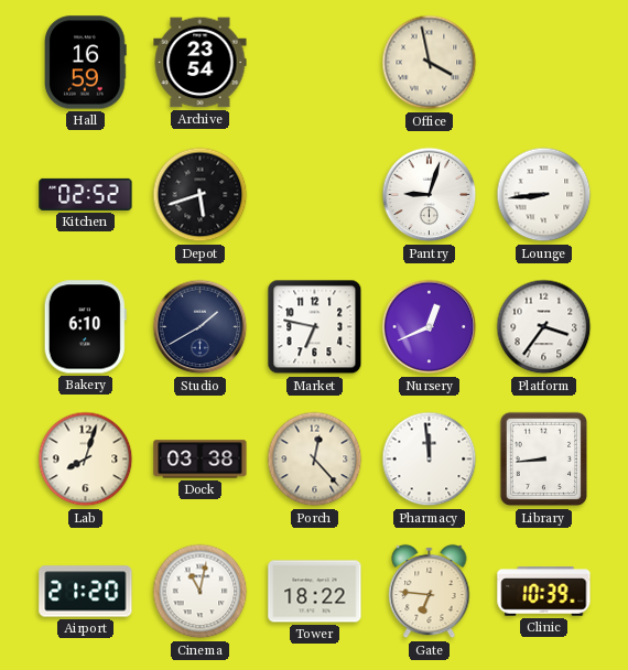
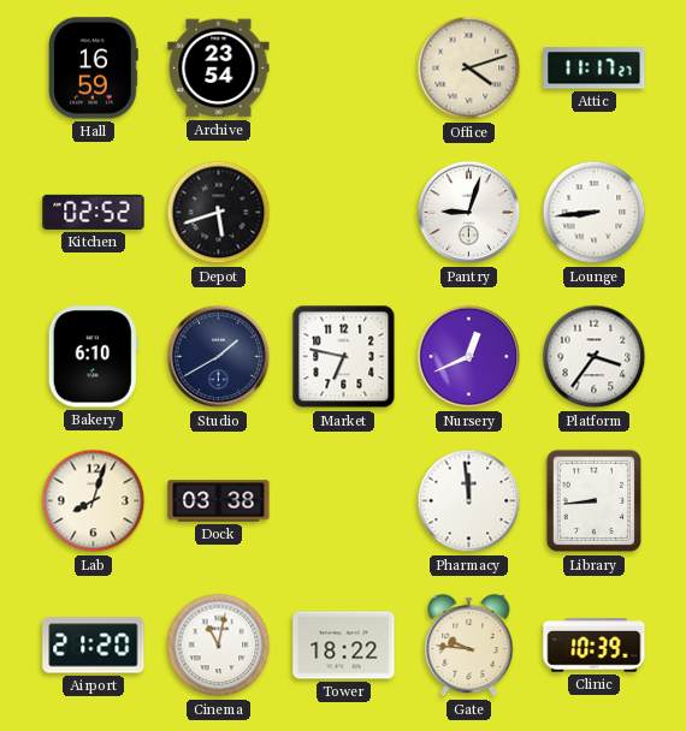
Office: 3:58 -> 4:12
Attic: none -> 11:17
Porch: 12:23 -> none
Gate: 6:46 -> 9:46
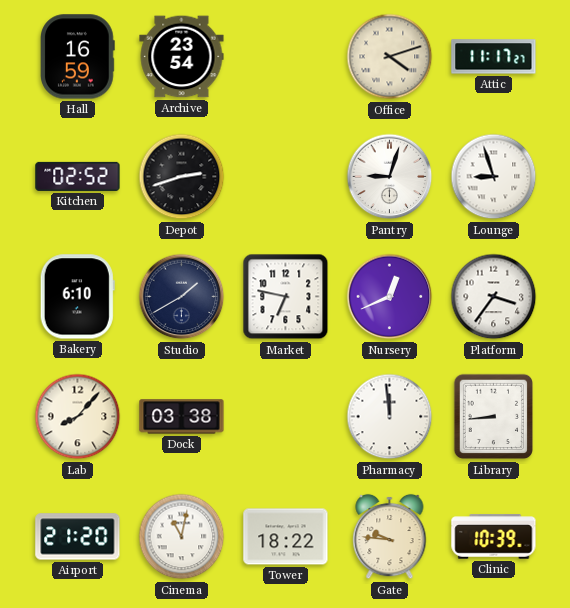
Depot: 5:42 -> 2:42
Lounge: 8:44 -> 8:57
Lab: 8:03 -> 8:07
